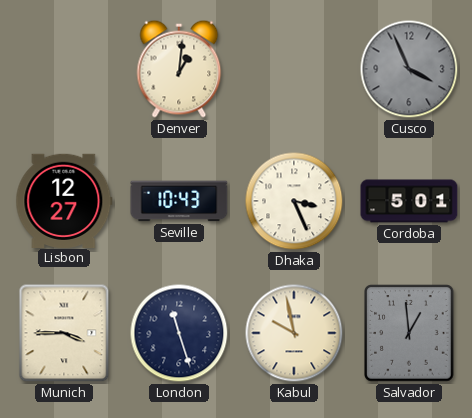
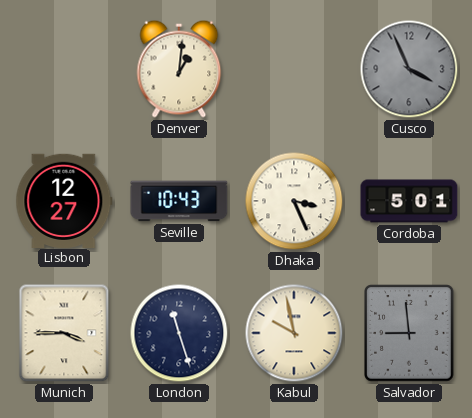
Salvador: 12:59 -> 8:59
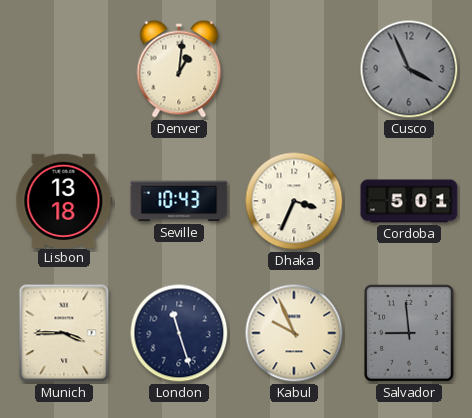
Lisbon: 12:27 -> 13:18
Dhaka: 3:26 -> 3:34
Kabul: 9:58 -> 9:56
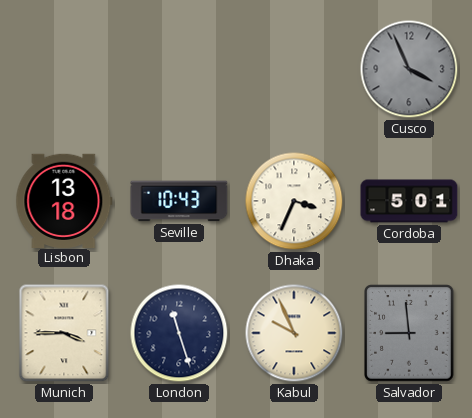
Denver: 1:01 -> none
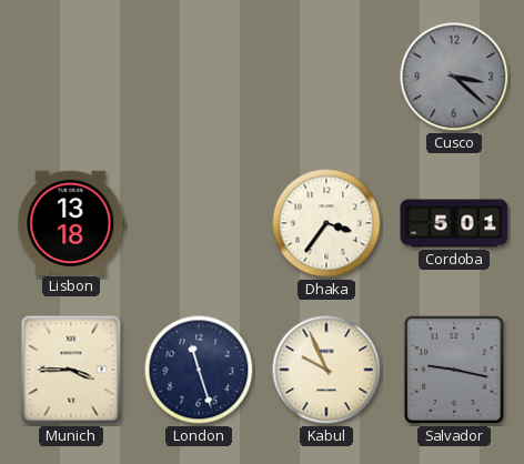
Cusco: 3:56 -> 3:22
Seville: 10:43 -> none
Dhaka: 3:34 -> 3:36
Salvador: 8:59 -> 9:17
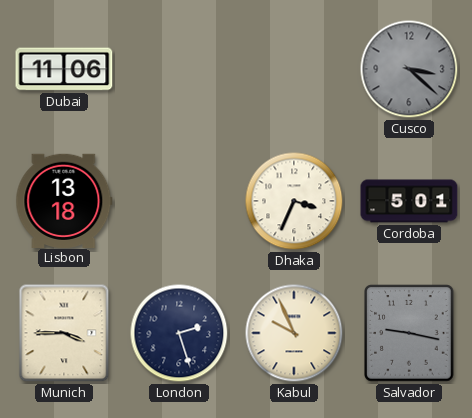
Dubai: none -> 11:06
Dhaka: 3:36 -> 3:34
London: 11:27 -> 2:27
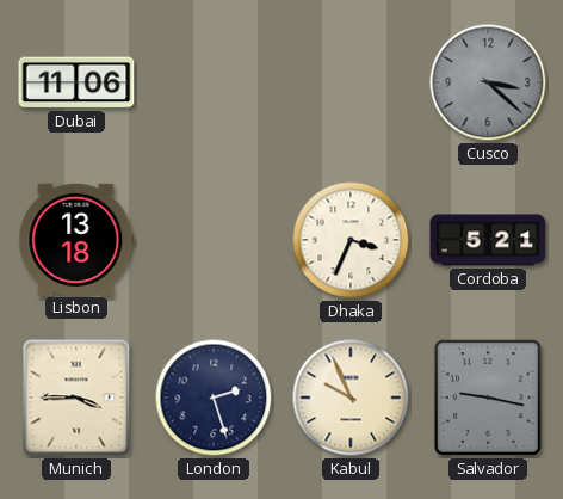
Cordoba: 5:01 -> 5:21
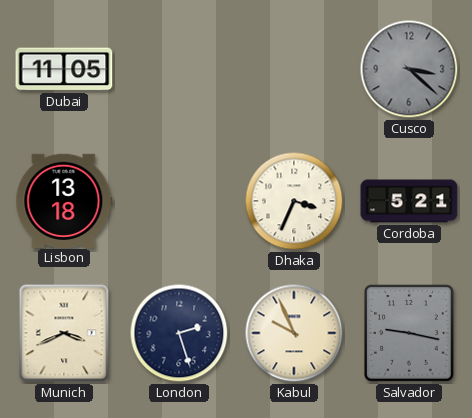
Dubai: 11:06 -> 11:05
Munich: 3:45 -> 3:41
